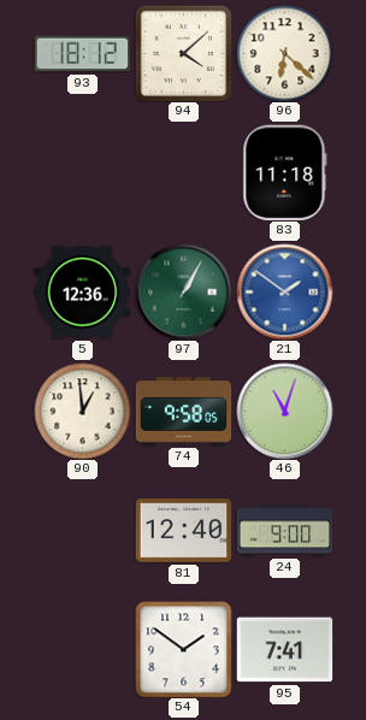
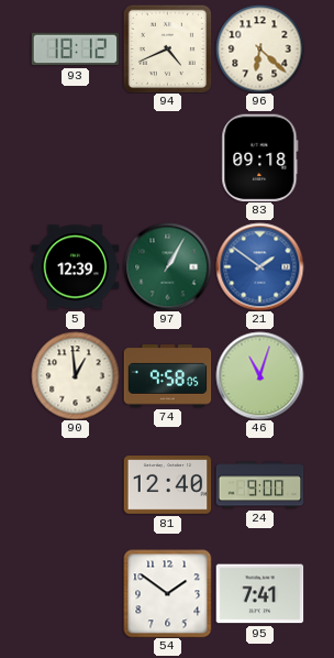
94: 4:08 -> 4:41
83: 11:18 -> 09:18
5: 12:36 -> 12:39
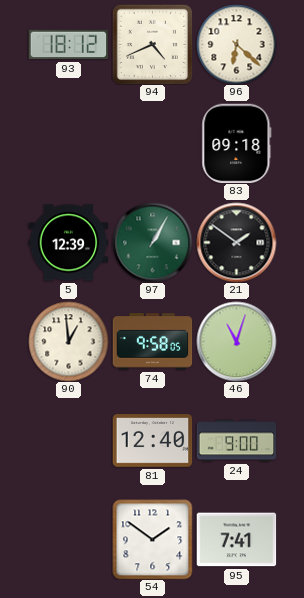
21 dial: blue -> black
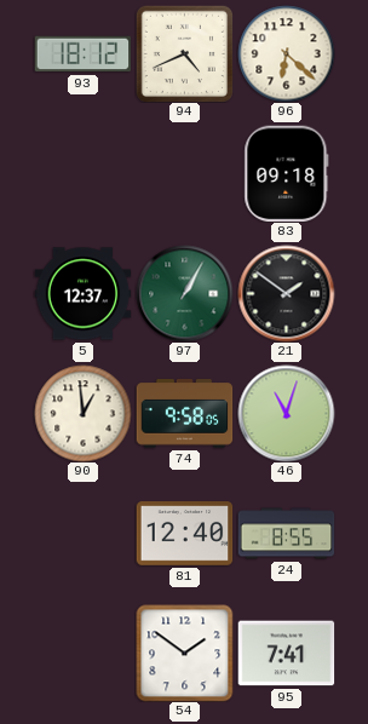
5: 12:39 -> 12:37
24: 9:00 -> 8:55
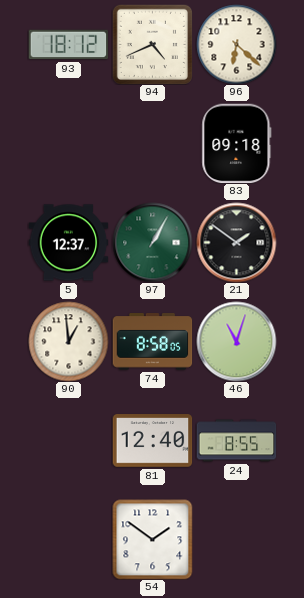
74: 9:58 -> 8:58
95: 7:41 -> none
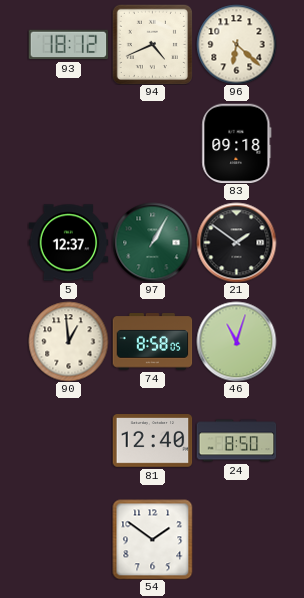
24: 8:55 -> 8:50
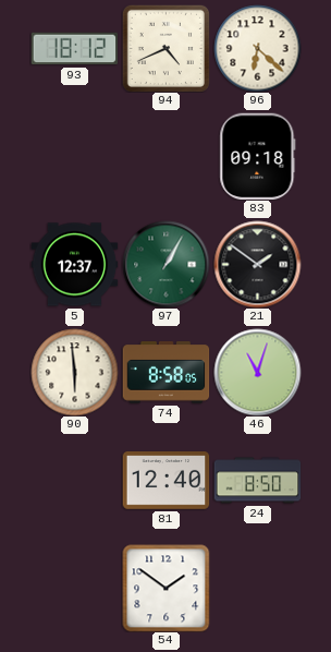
90: 12:59 -> 5:59
